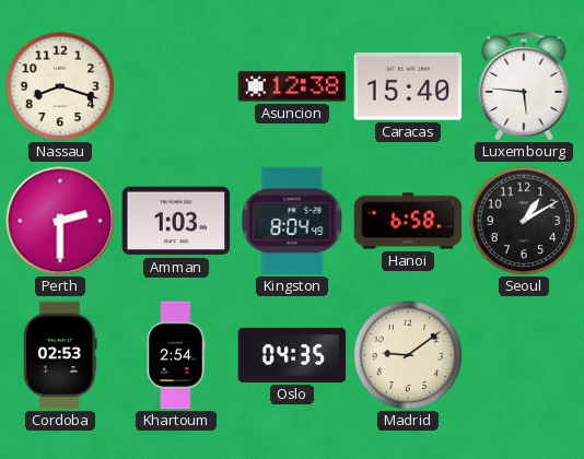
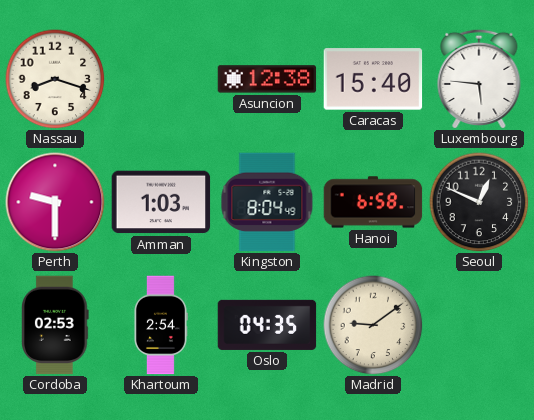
Perth: 2:30 -> 9:30
Seoul: 1:10 -> 12:49
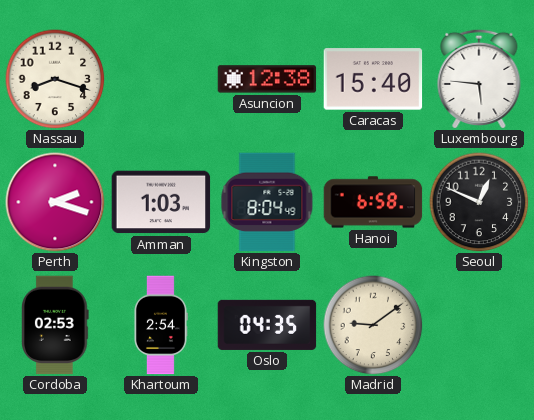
Perth: 9:30 -> 2:18
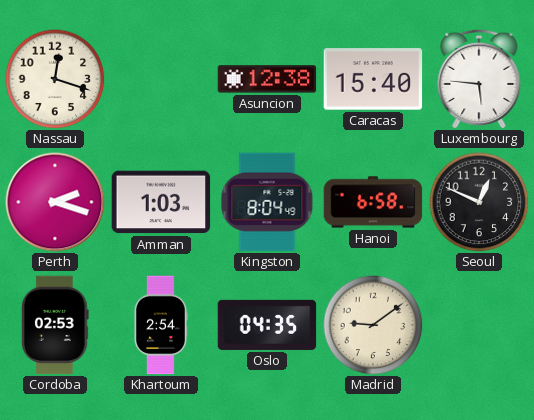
Nassau: 8:18 -> 12:18
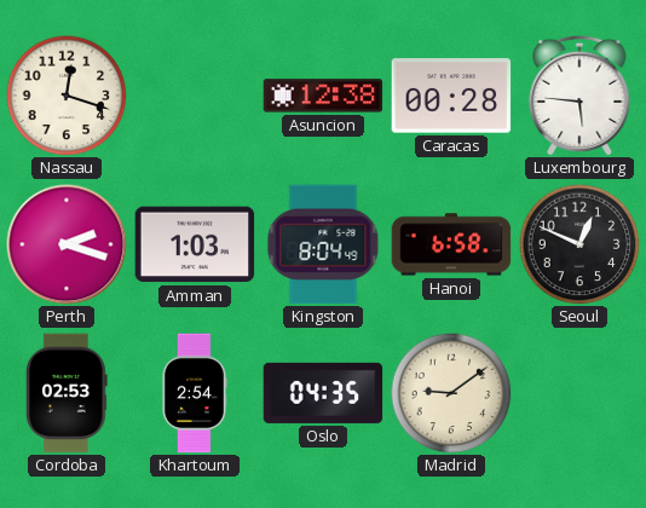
Caracas: 15:40 -> 00:28
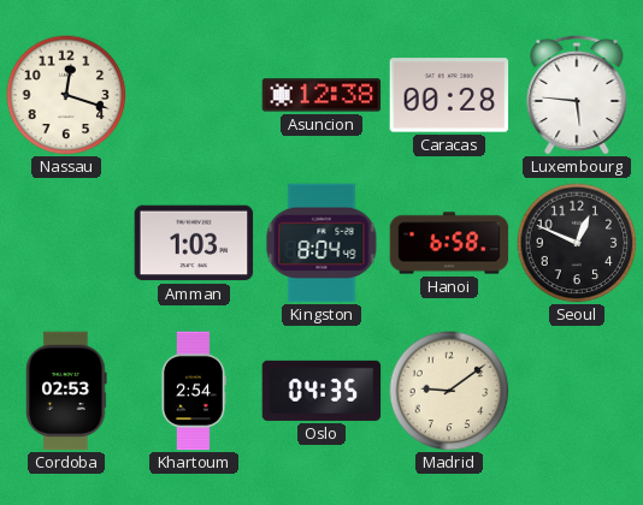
Perth: 2:18 -> none
